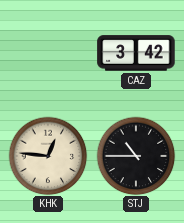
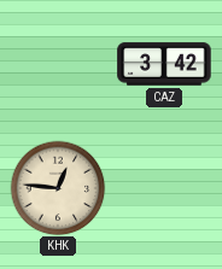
STJ: 10:45 -> none
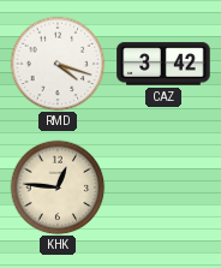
RMD: none -> 4:18
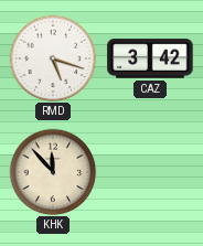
RMD: 4:18 -> 5:18
KHK: 12:46 -> 11:53
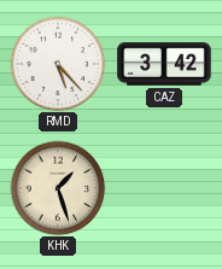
RMD: 5:18 -> 5:23
KHK: 11:53 -> 1:27
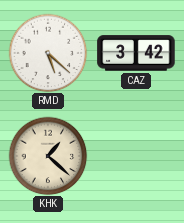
RMD: 5:23 -> 5:22
KHK: 1:27 -> 1:22
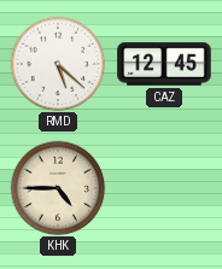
CAZ: 3:42 -> 12:45
KHK: 1:22 -> 4:45
